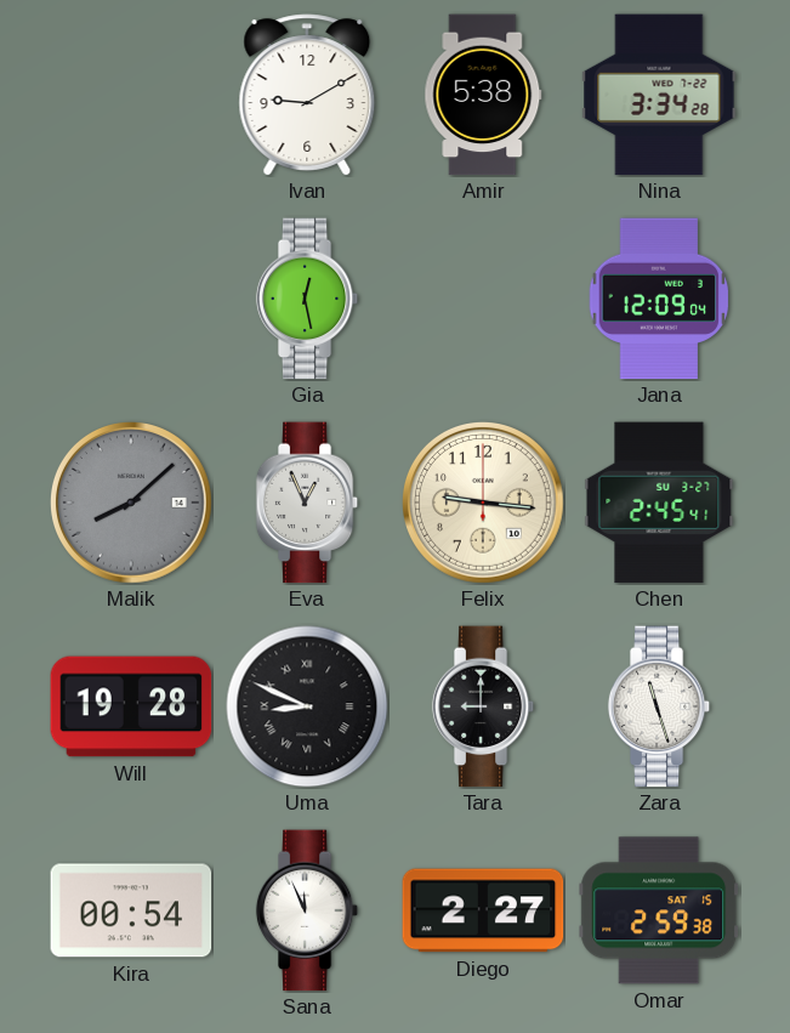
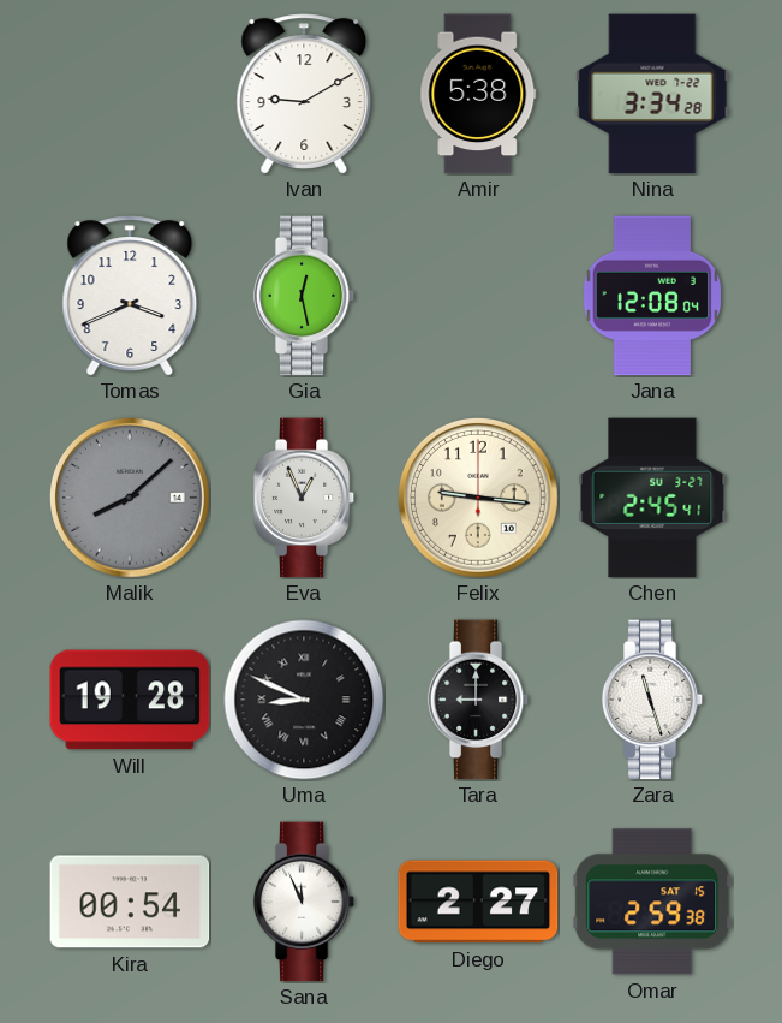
Tomas: none -> 3:41
Jana: 12:09 -> 12:08
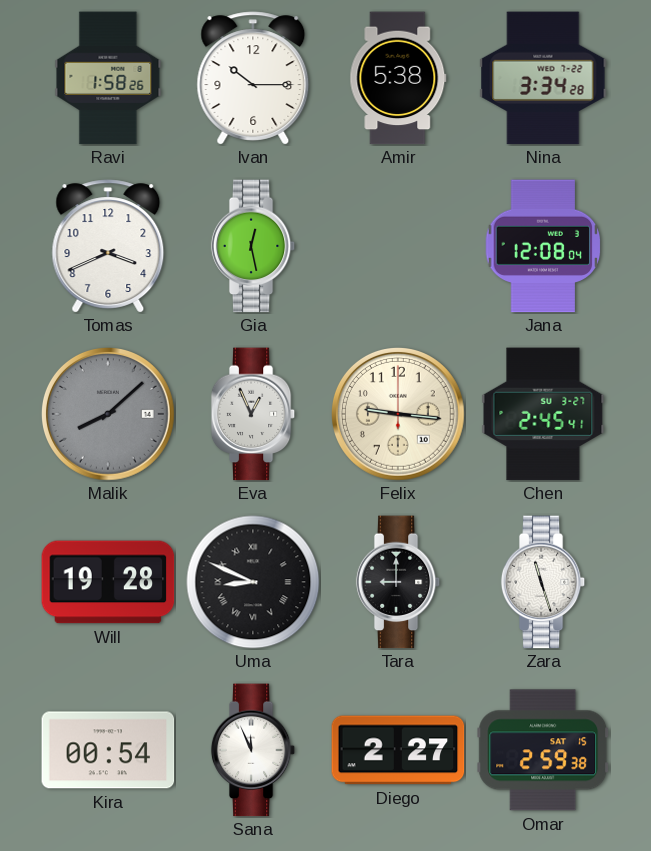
Ravi: none -> 1:58
Ivan: 9:10 -> 10:15
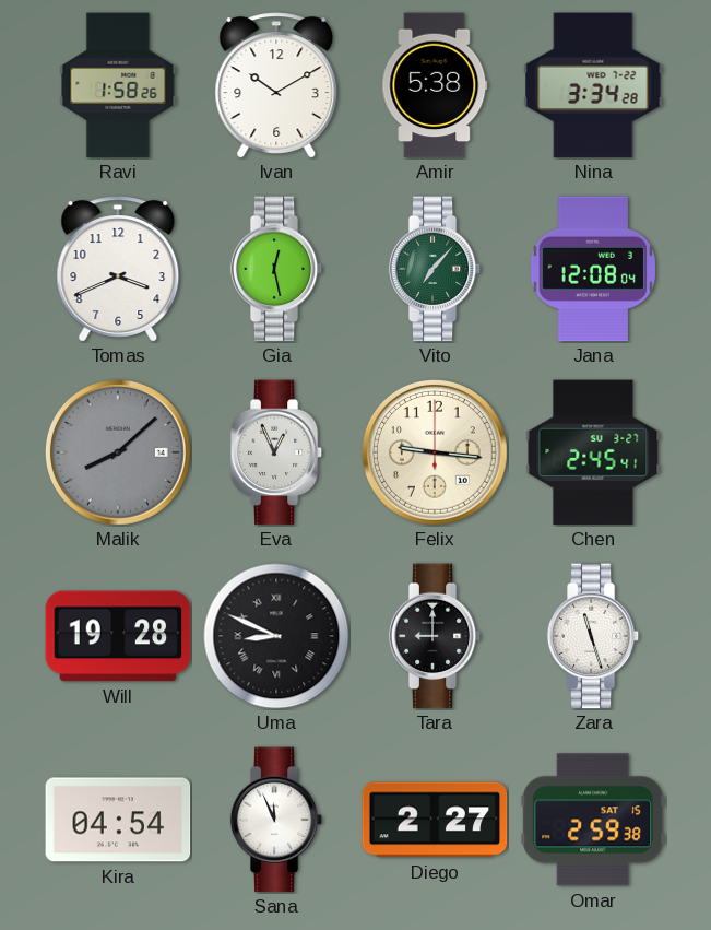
Ivan: 10:15 -> 10:10
Vito: none -> 7:07
Kira: 00:54 -> 04:54
